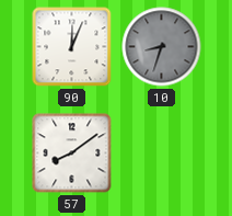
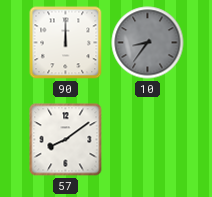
90: 12:04 -> 12:00
10: 8:33 -> 8:36
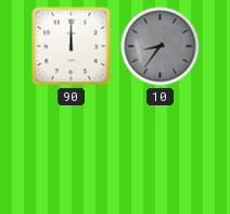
57: 8:09 -> none
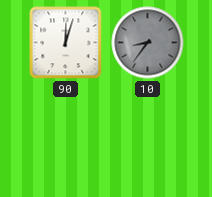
90: 12:00 -> 12:03
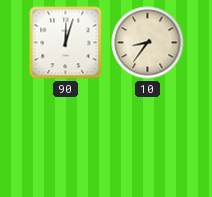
10 dial: grey -> cream
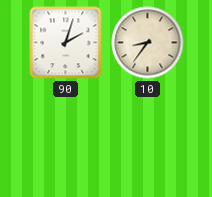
90: 12:03 -> 2:03
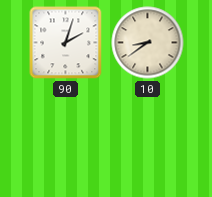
10: 8:36 -> 8:39
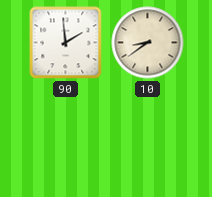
90: 2:03 -> 1:59
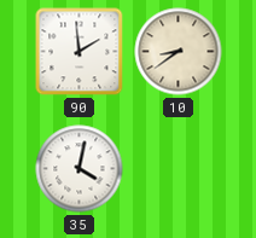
35: none -> 4:02
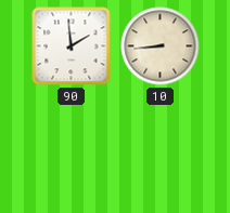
10: 8:39 -> 8:44
35: 4:02 -> none
